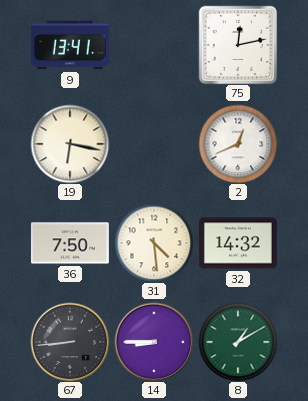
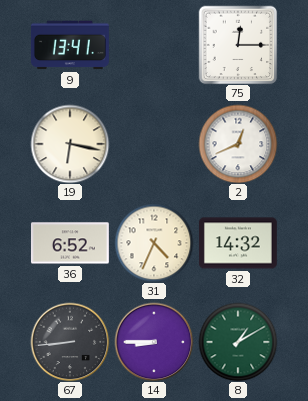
75: 12:13 -> 12:15
36: 7:50 -> 6:52
31: 4:29 -> 4:34
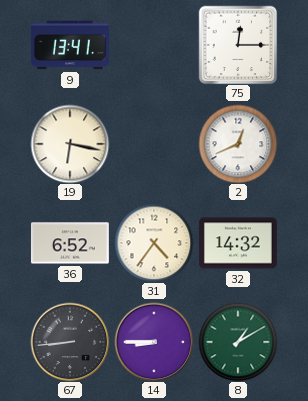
31: 4:34 -> 4:36
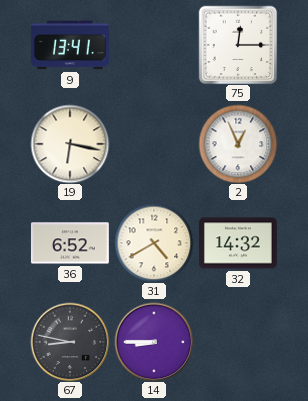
2: 12:41 -> 12:56
31: 4:36 -> 4:40
67: 8:44 -> 8:47
8: 1:10 -> none
